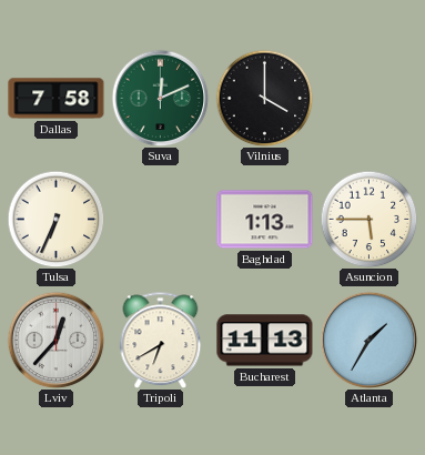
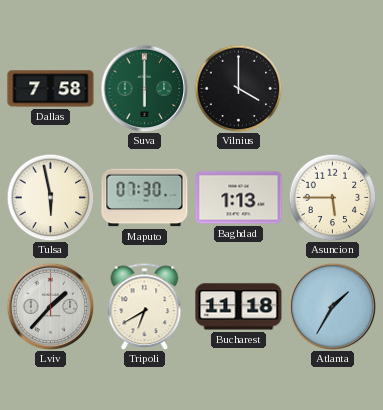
Suva: 12:11 -> 6:00
Tulsa: 6:34 -> 5:58
Maputo: none -> 07:30
Lviv: 12:37 -> 1:37
Bucharest: 11:13 -> 11:18
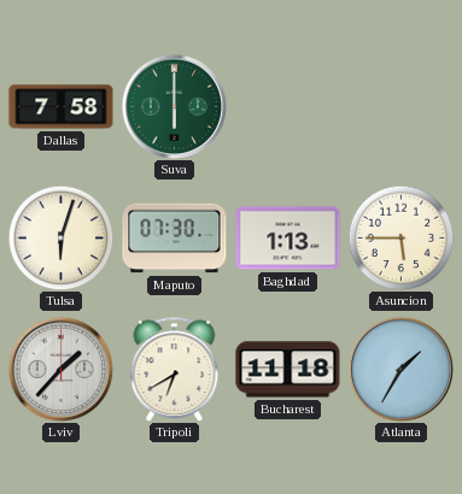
Vilnius: 4:00 -> none
Tulsa: 5:58 -> 6:03
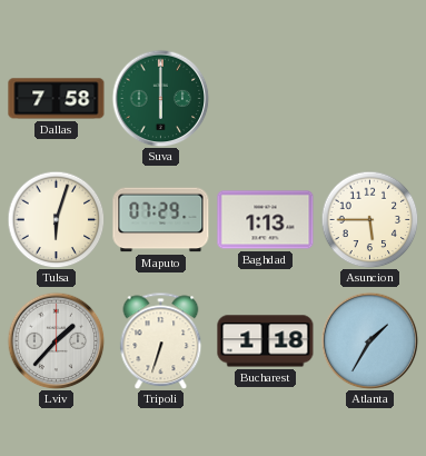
Maputo: 07:30 -> 07:29
Tripoli: 6:40 -> 6:33
Bucharest: 11:18 -> 1:18
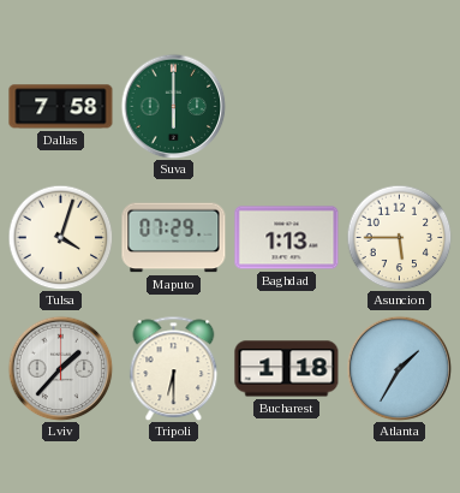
Tulsa: 6:03 -> 4:03
Tripoli: 6:33 -> 6:30
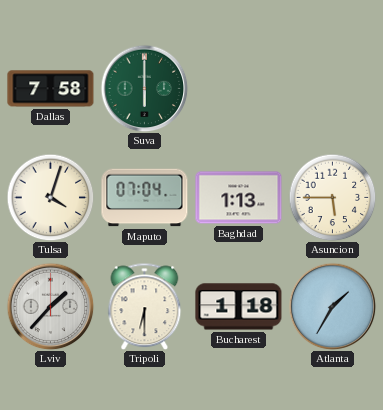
Maputo: 07:29 -> 07:04
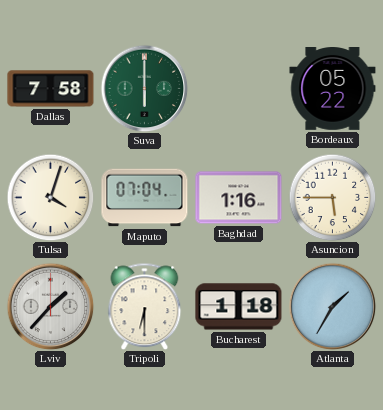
Bordeaux: none -> 05:22
Baghdad: 1:13 -> 1:16
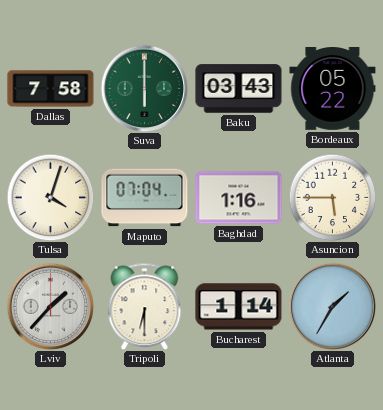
Baku: none -> 03:43
Bucharest: 1:18 -> 1:14
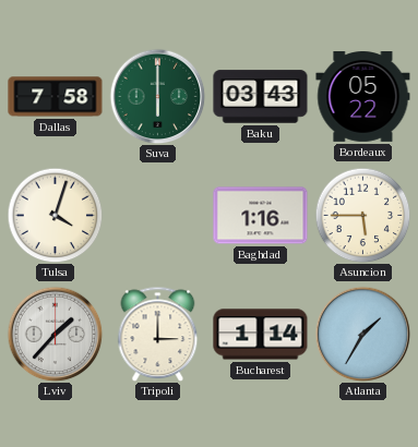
Maputo: 07:04 -> none
Tripoli: 6:30 -> 3:00
